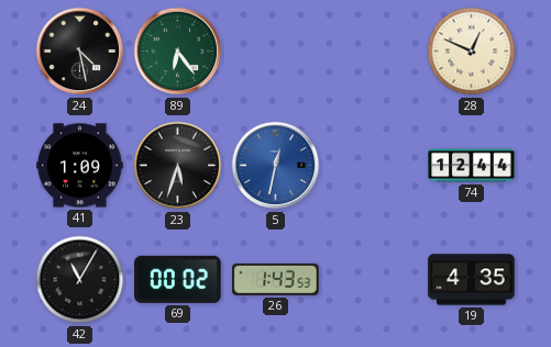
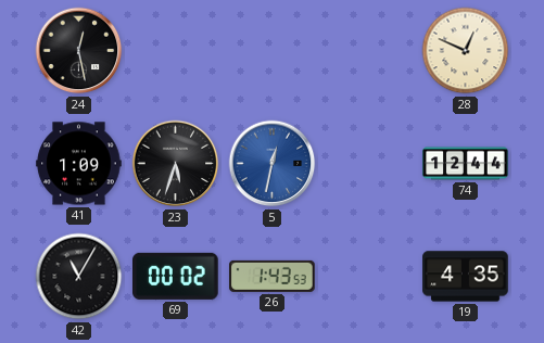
24: 4:28 -> 12:28
89: 6:24 -> none
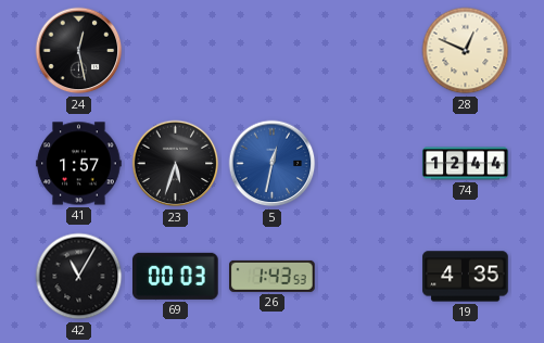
41: 1:09 -> 1:57
69: 00:02 -> 00:03
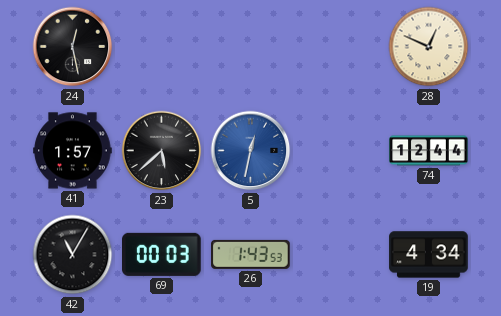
23: 5:33 -> 5:38
19: 4:35 -> 4:34
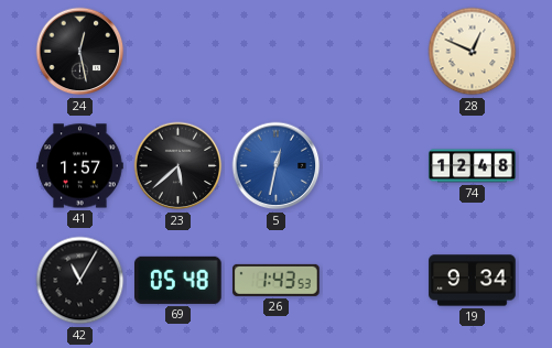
74: 12:44 -> 12:48
69: 00:03 -> 05:48
19: 4:34 -> 9:34
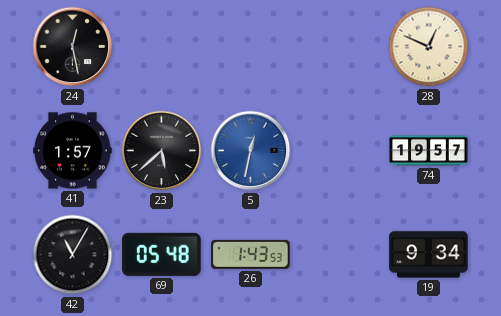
74: 12:48 -> 19:57
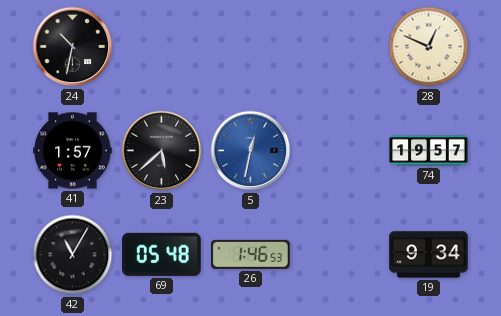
24: 12:28 -> 10:32
26: 1:43 -> 1:46
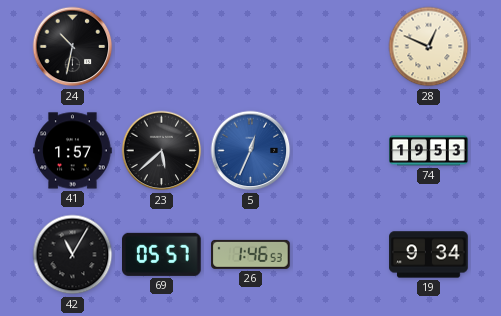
5: 12:32 -> 12:34
74: 19:57 -> 19:53
69: 05:48 -> 05:57
